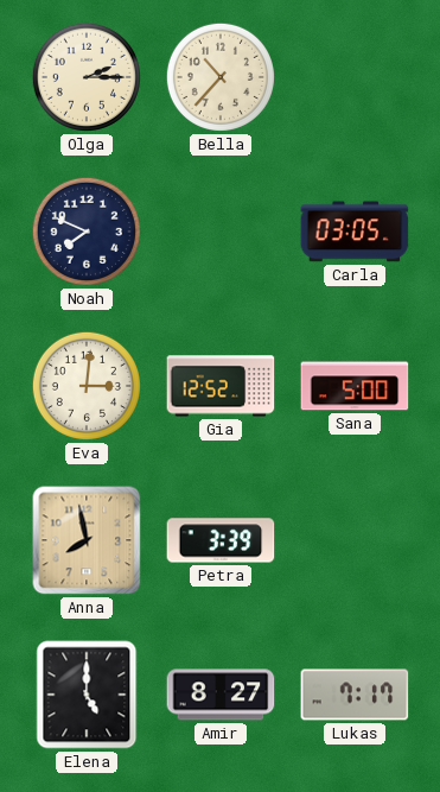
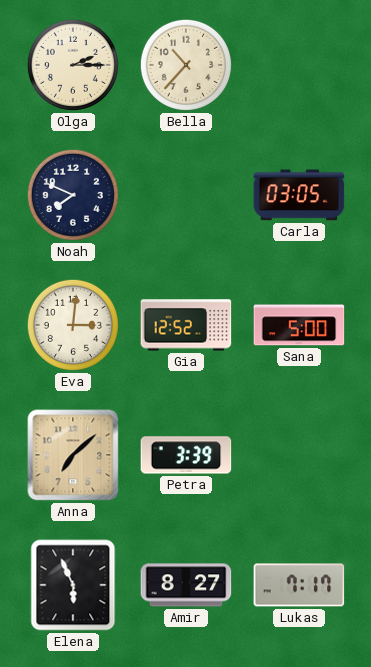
Anna: 7:58 -> 7:08
Elena: 5:00 -> 5:56
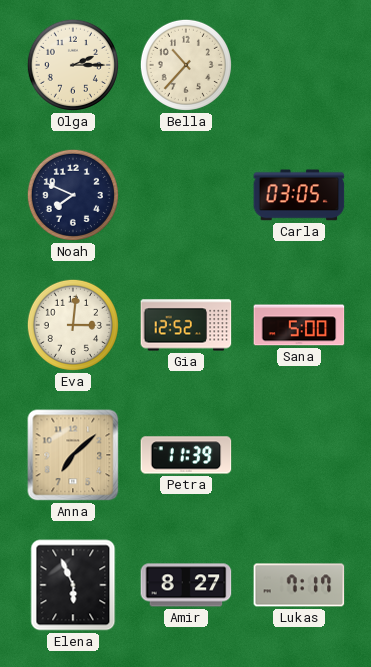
Petra: 3:39 -> 11:39
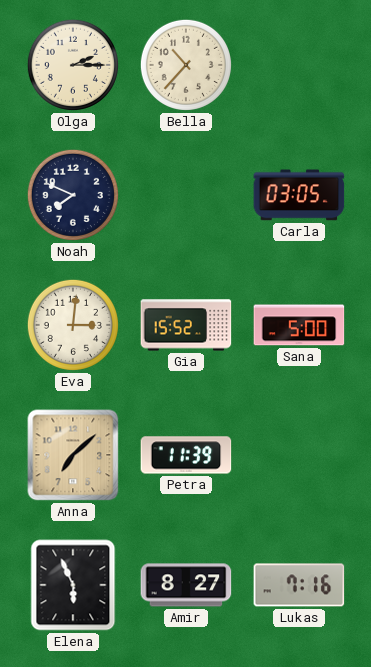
Gia: 12:52 -> 15:52
Lukas: 7:17 -> 7:16
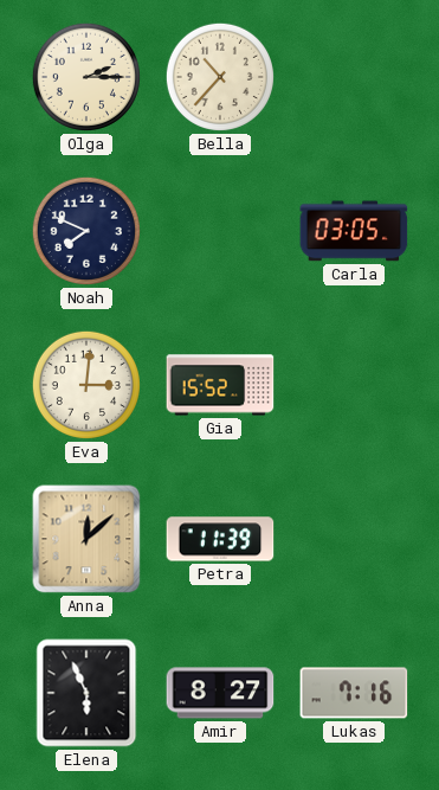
Sana: 5:00 -> none
Anna: 7:08 -> 12:08
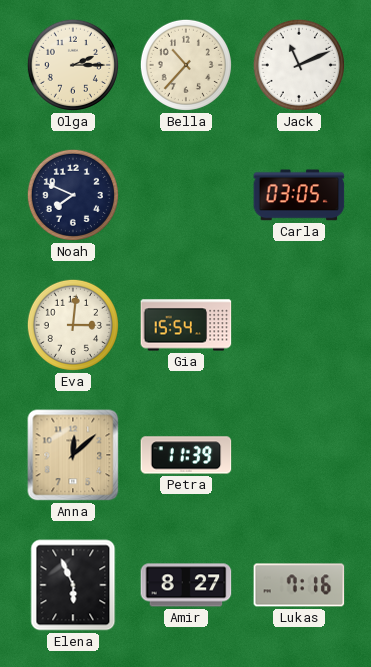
Jack: none -> 11:11
Gia: 15:52 -> 15:54
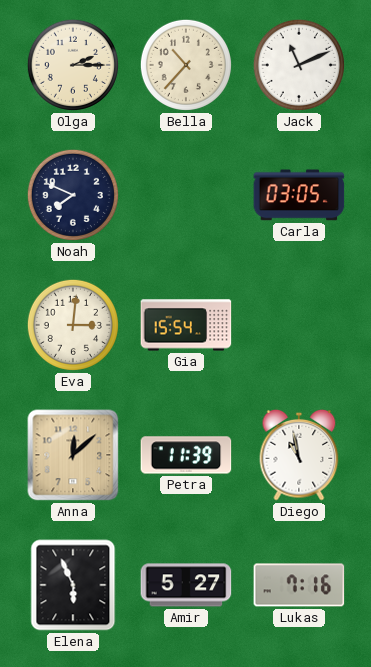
Diego: none -> 10:58
Amir: 8:27 -> 5:27
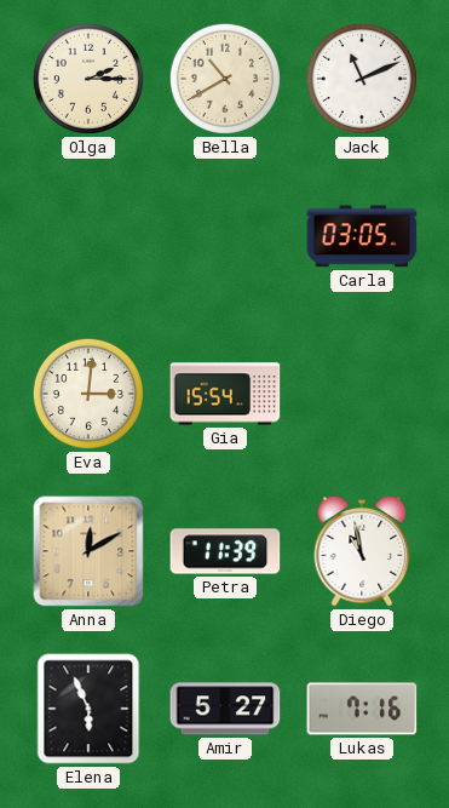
Bella: 10:37 -> 10:40
Noah: 7:49 -> none
Anna: 12:08 -> 12:10
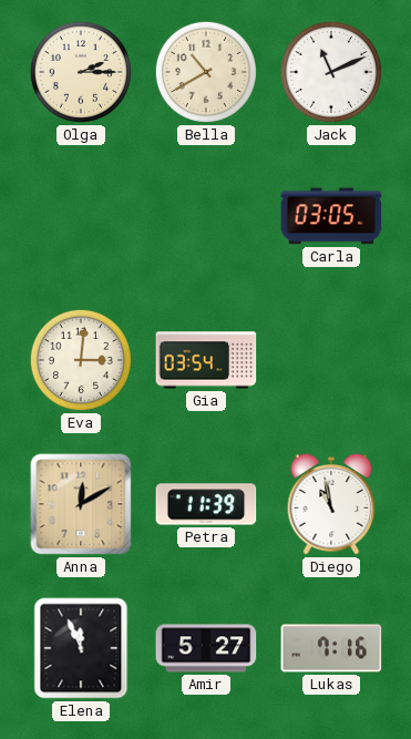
Gia: 15:54 -> 03:54
Elena: 5:56 -> 11:56
